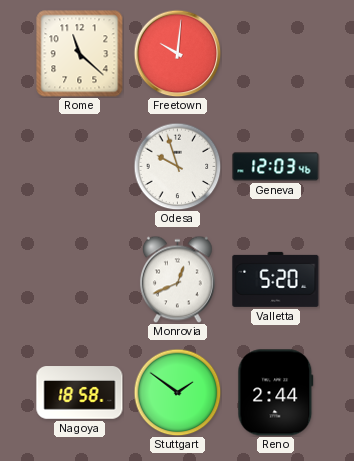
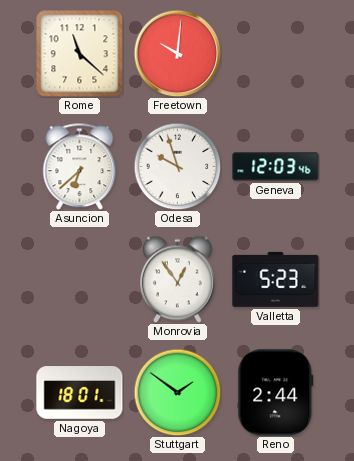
Asuncion: none -> 6:38
Monrovia: 12:41 -> 12:54
Valletta: 5:20 -> 5:23
Nagoya: 18:58 -> 18:01
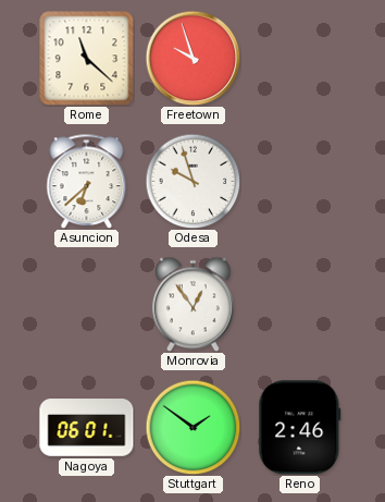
Freetown: 10:01 -> 9:57
Geneva: 12:03 -> none
Valletta: 5:23 -> none
Nagoya: 18:01 -> 06:01
Reno: 2:44 -> 2:46
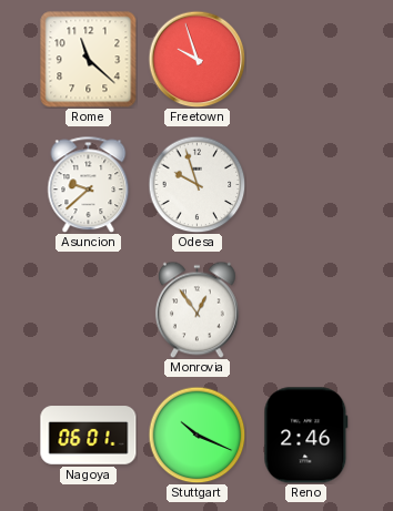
Asuncion: 6:38 -> 9:38
Stuttgart: 1:51 -> 10:19
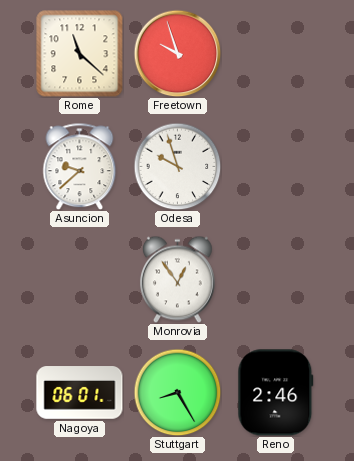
Stuttgart: 10:19 -> 8:25
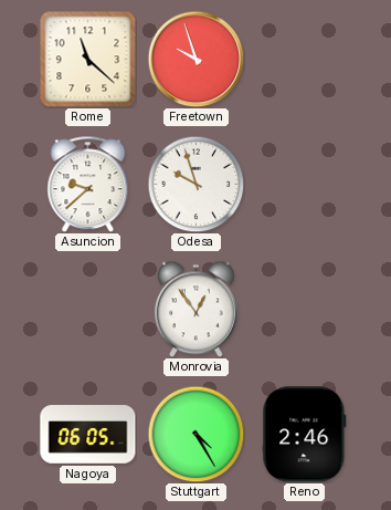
Nagoya: 06:01 -> 06:05
Stuttgart: 8:25 -> 4:25
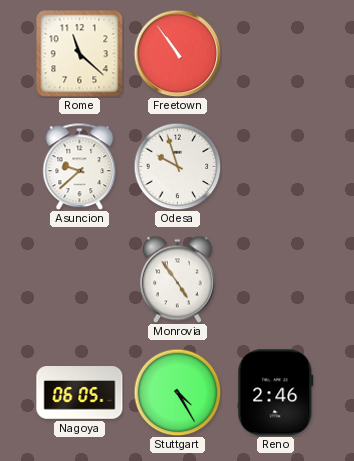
Freetown: 9:57 -> 10:54
Monrovia: 12:54 -> 4:54
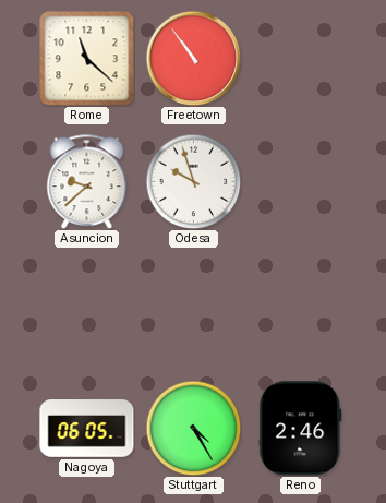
Monrovia: 4:54 -> none
